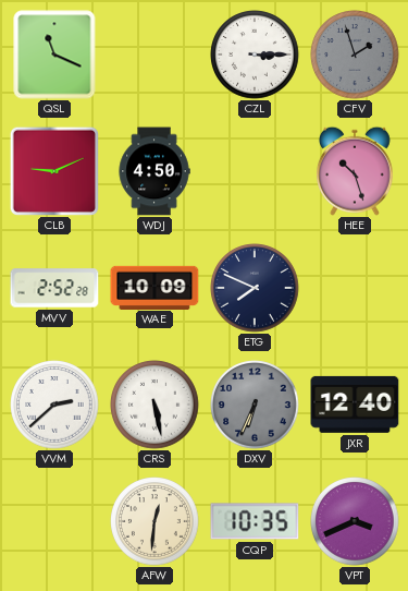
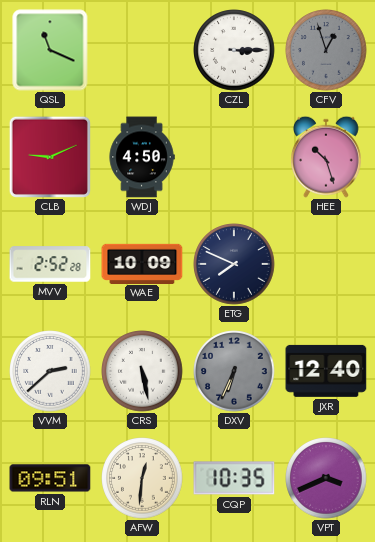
CFV: 1:57 -> 12:57
RLN: none -> 09:51
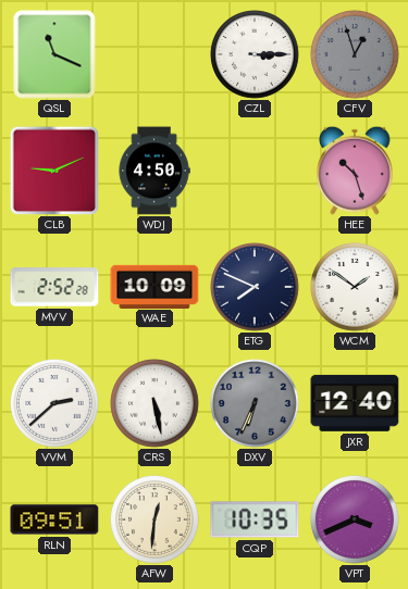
WCM: none -> 1:51
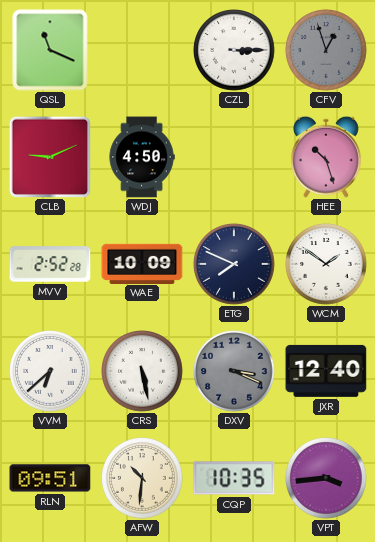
VVM: 2:38 -> 6:38
DXV: 6:34 -> 3:19
AFW: 12:31 -> 10:31
VPT: 3:41 -> 3:44
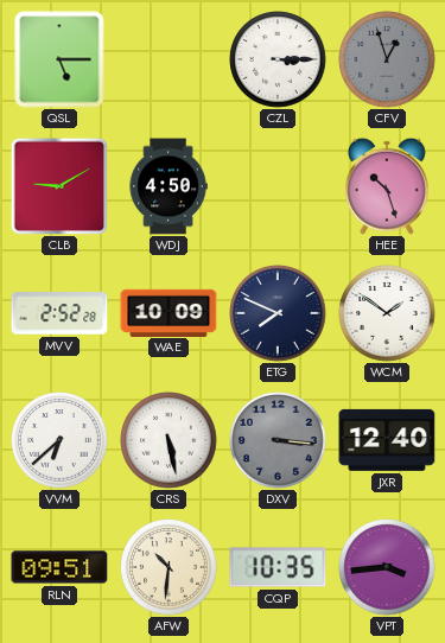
QSL: 11:19 -> 5:15
CLB: 9:11 -> 9:10
DXV: 3:19 -> 3:16
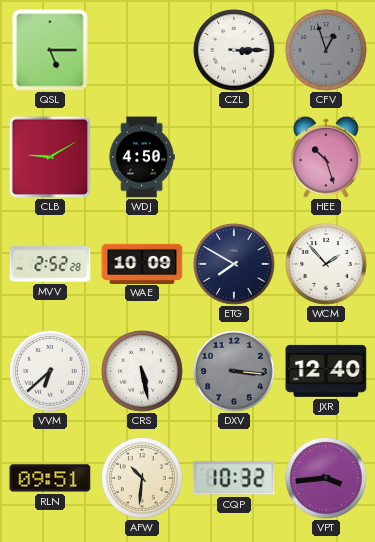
ETG: 7:49 -> 7:50
WCM: 1:51 -> 1:53
CQP: 10:35 -> 10:32
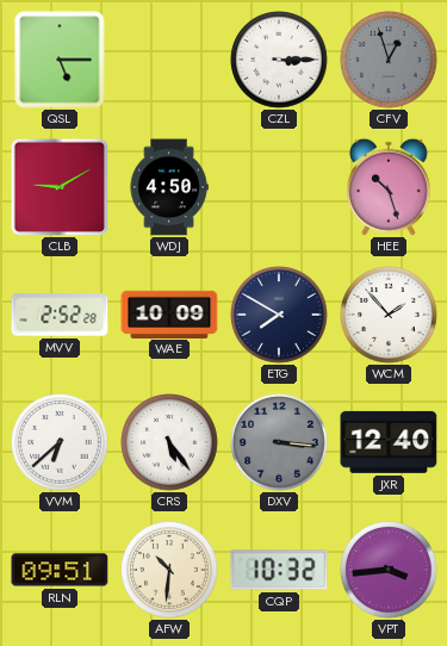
CRS: 5:28 -> 5:24
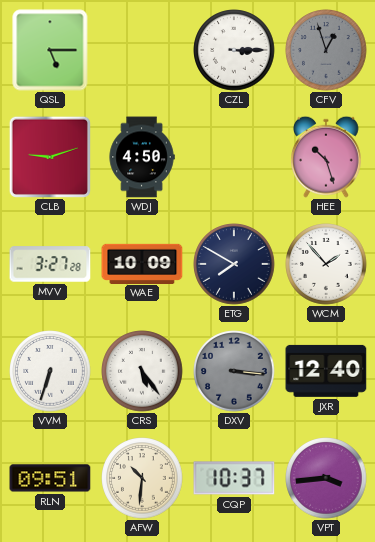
CLB: 9:10 -> 9:12
MVV: 2:52 -> 3:27
VVM: 6:38 -> 6:33
CQP: 10:32 -> 10:37
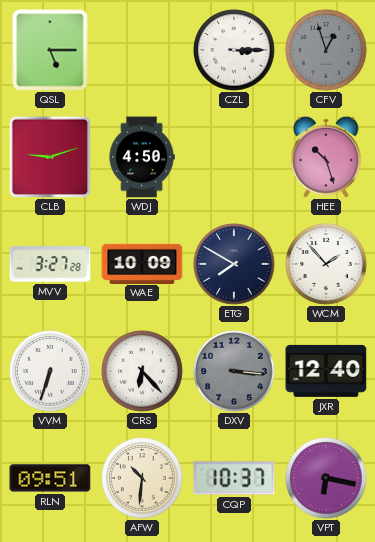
CRS: 5:24 -> 6:23
VPT: 3:44 -> 6:17
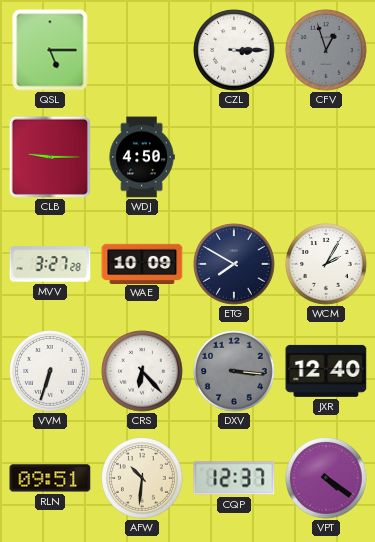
CLB: 9:12 -> 9:15
HEE: 10:27 -> none
WCM: 1:53 -> 2:05
CQP: 10:37 -> 12:37
VPT: 6:17 -> 4:21
